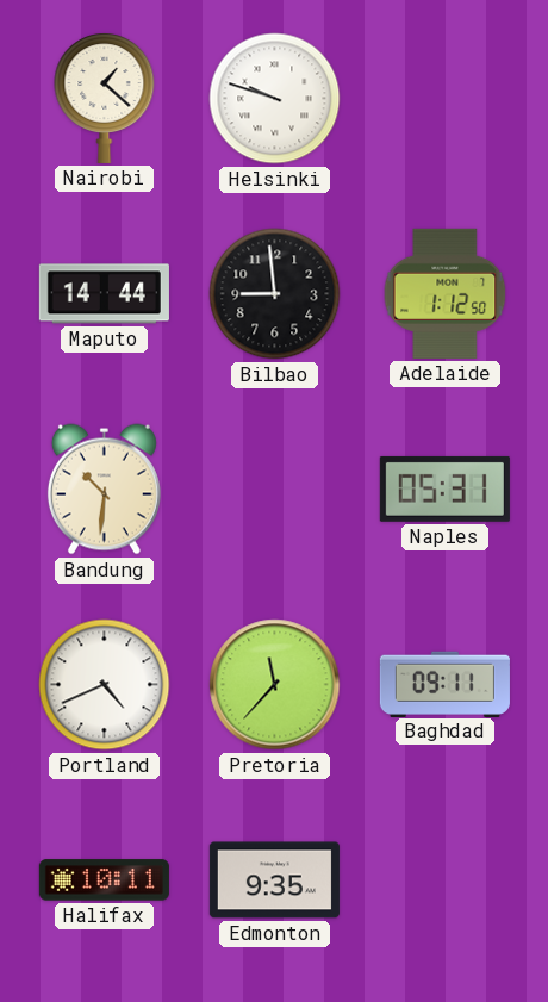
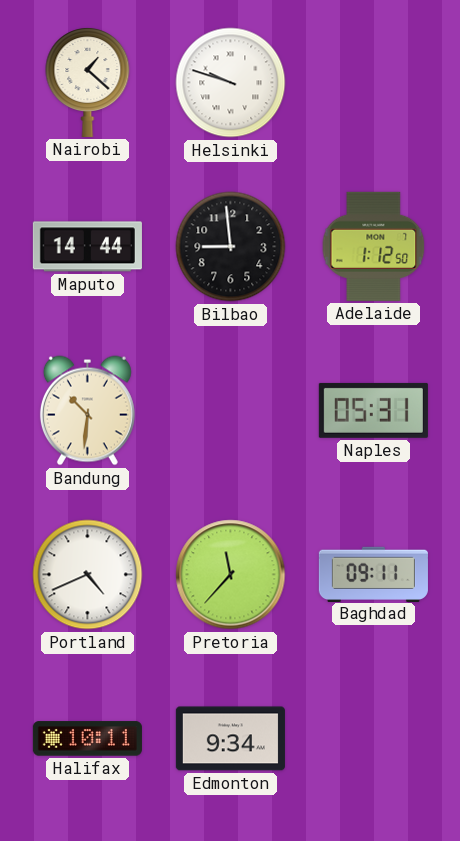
Edmonton: 9:35 -> 9:34
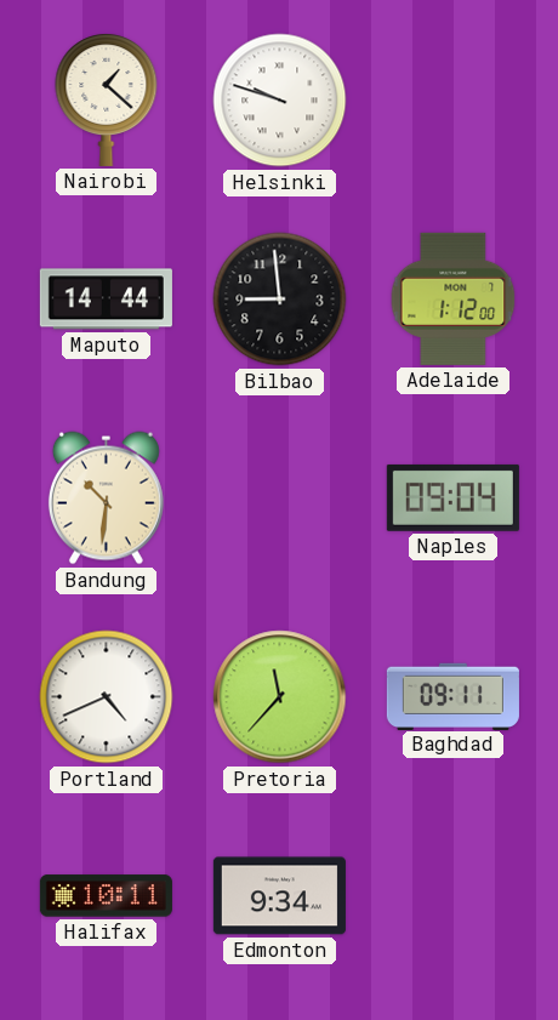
Adelaide: 1:12:50 -> 1:12:00
Naples: 05:31 -> 09:04
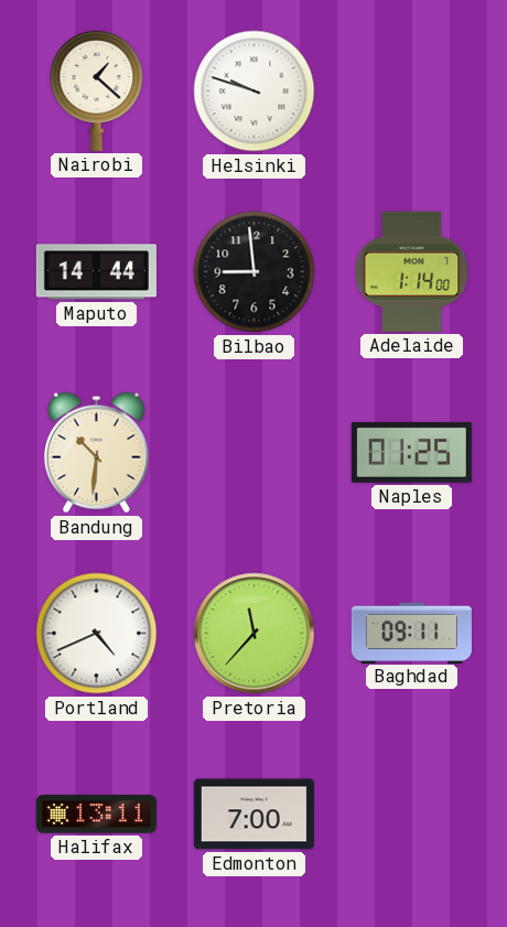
Adelaide: 1:12 -> 1:14
Naples: 09:04 -> 01:25
Halifax: 10:11 -> 13:11
Edmonton: 9:34 -> 7:00
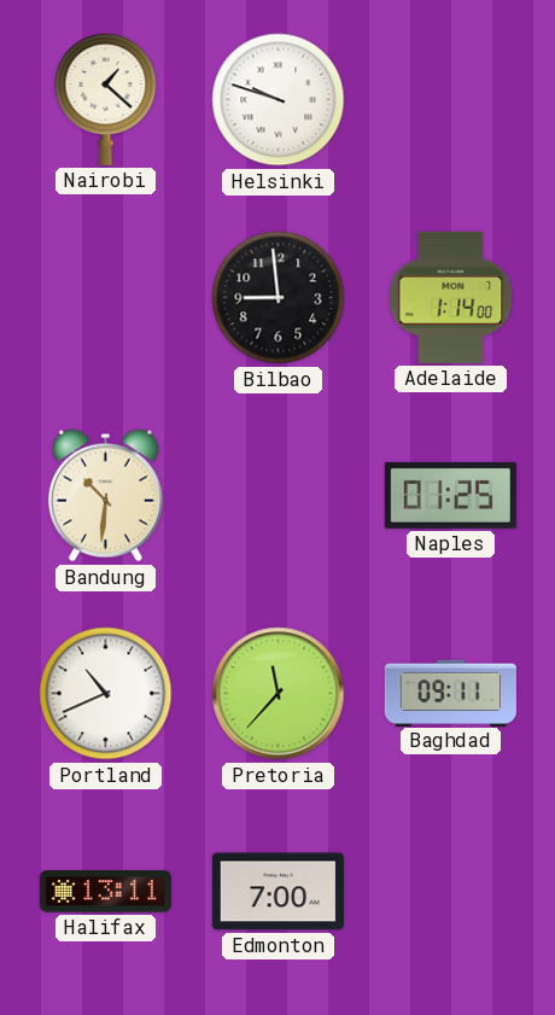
Maputo: 14:44 -> none
Portland: 4:41 -> 10:41
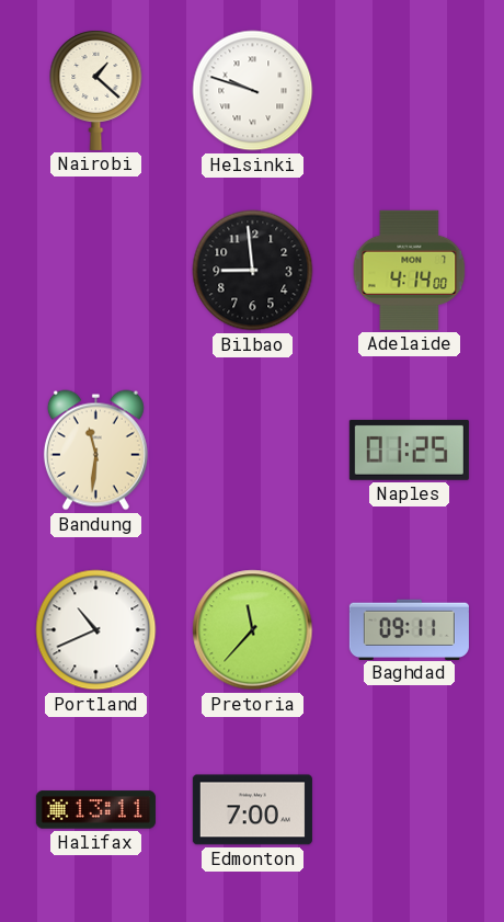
Adelaide: 1:14 -> 4:14
Bandung: 10:31 -> 11:31
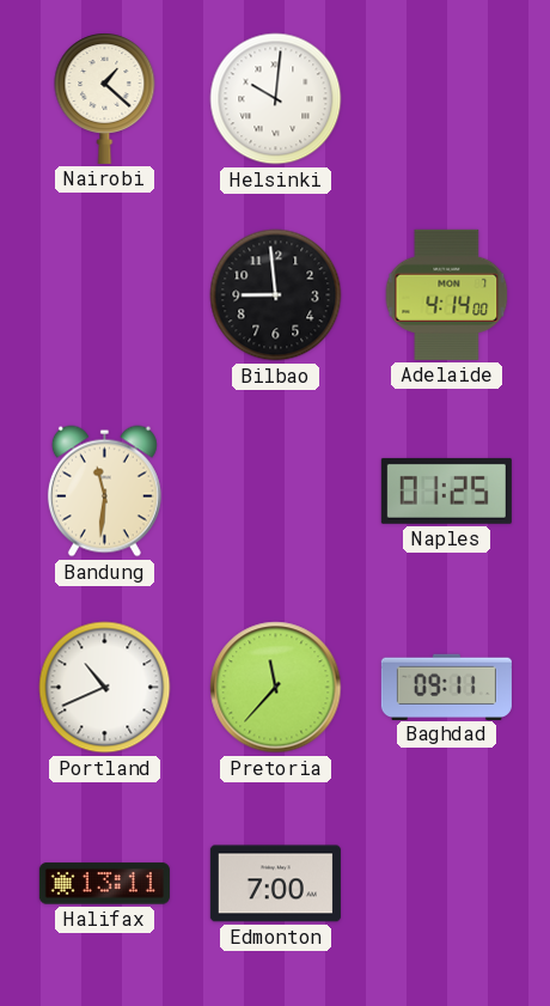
Helsinki: 9:48 -> 10:01
